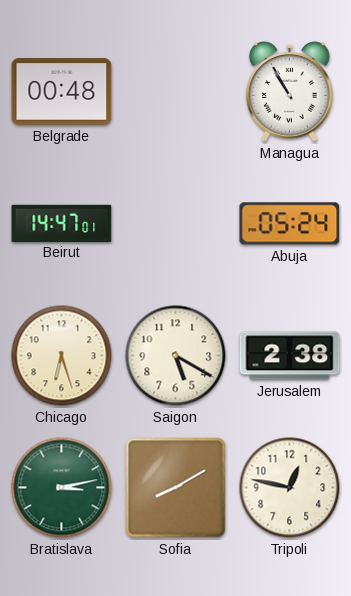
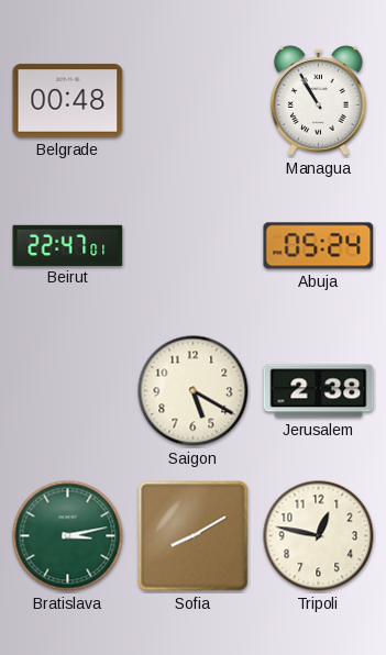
Beirut: 14:47 -> 22:47
Chicago: 6:27 -> none
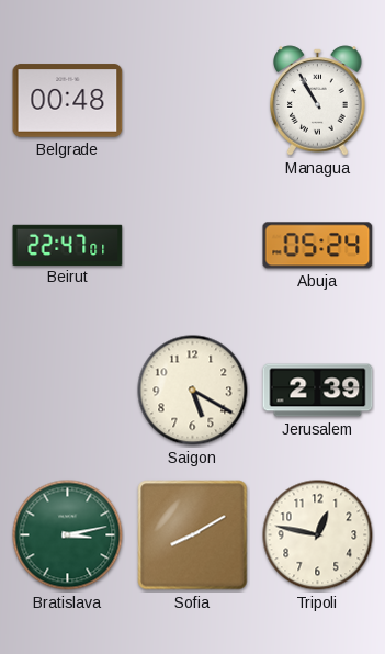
Jerusalem: 2:38 -> 2:39
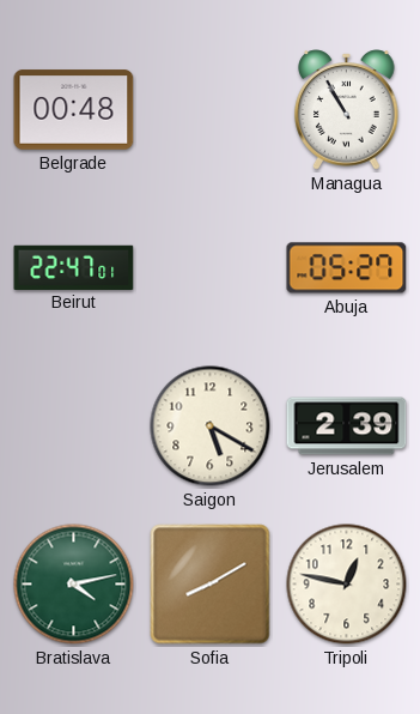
Abuja: 05:24 -> 05:27
Bratislava: 3:13 -> 4:13
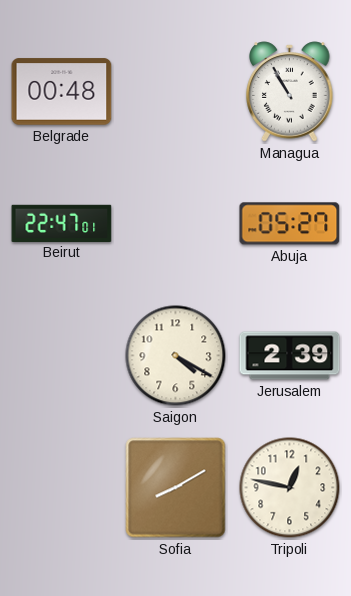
Saigon: 5:20 -> 4:20
Bratislava: 4:13 -> none
